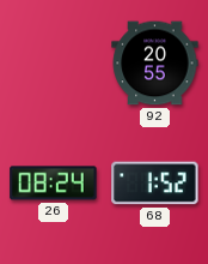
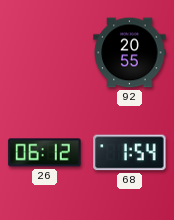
26: 08:24 -> 06:12
68: 1:52 -> 1:54
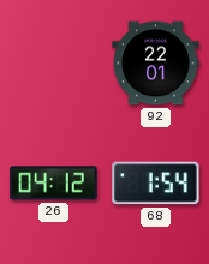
92: 20:55 -> 22:01
26: 06:12 -> 04:12
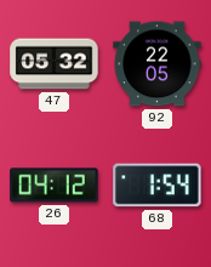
47: none -> 05:32
92: 22:01 -> 22:05
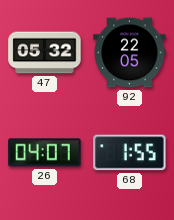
26: 04:12 -> 04:07
68: 1:54 -> 1:55
